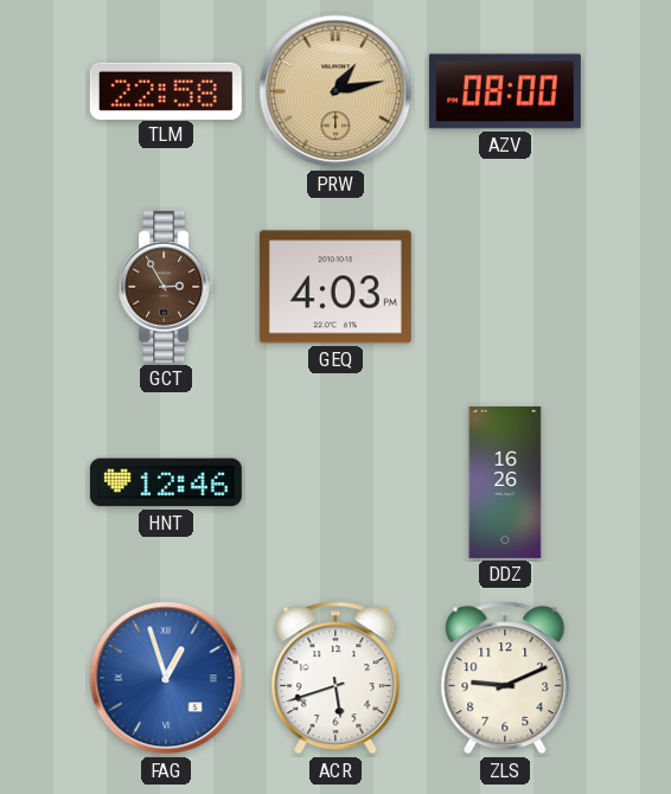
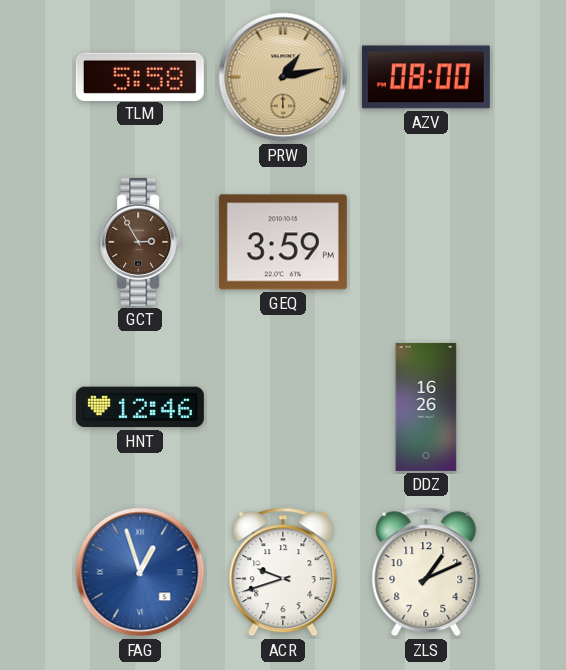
TLM: 22:58 -> 5:58
GEQ: 4:03 -> 3:59
ACR: 5:42 -> 9:42
ZLS: 9:11 -> 1:11
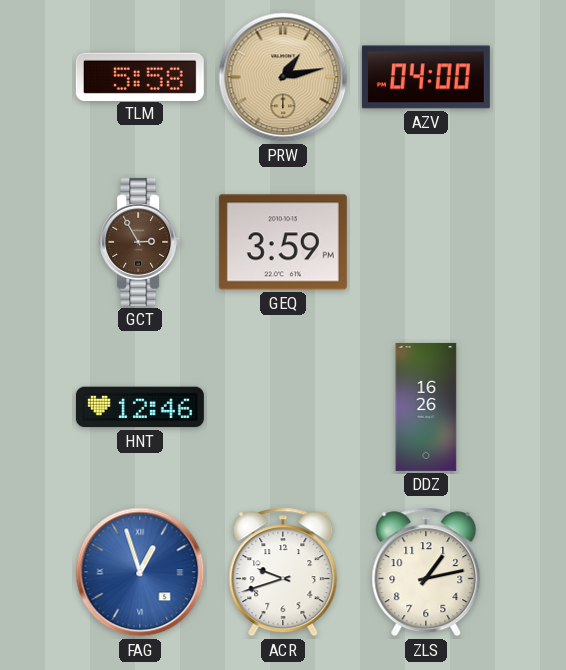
AZV: 08:00 -> 04:00
ZLS: 1:11 -> 1:13
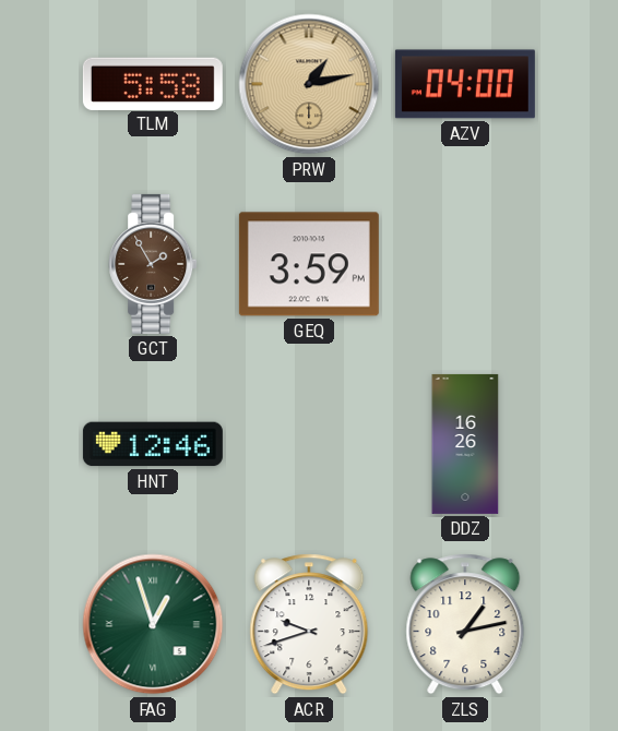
GCT: 2:55 -> 1:55
FAG dial: blue -> green
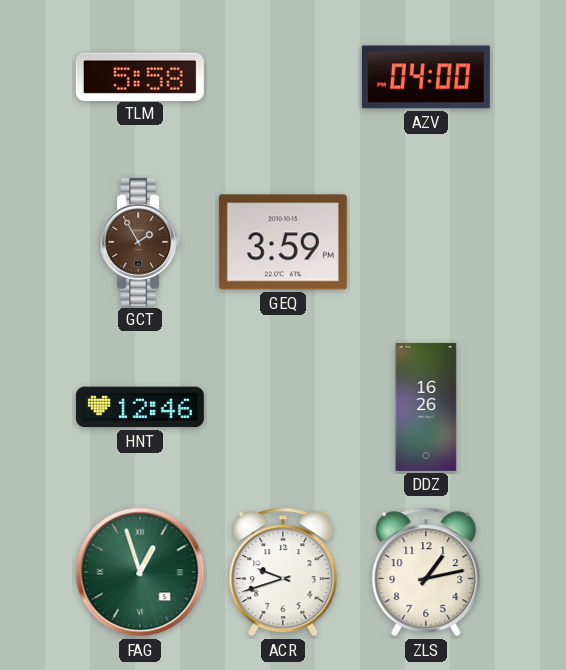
PRW: 1:13 -> none
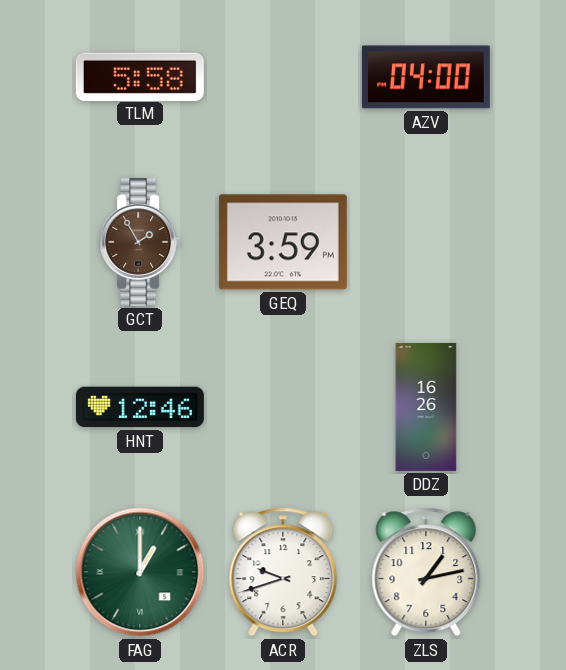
FAG: 12:57 -> 1:00
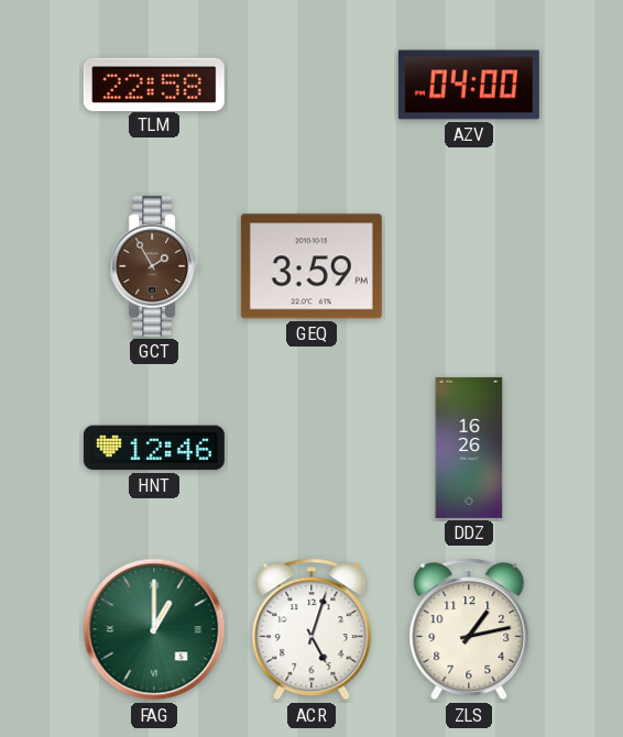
TLM: 5:58 -> 22:58
ACR: 9:42 -> 5:03
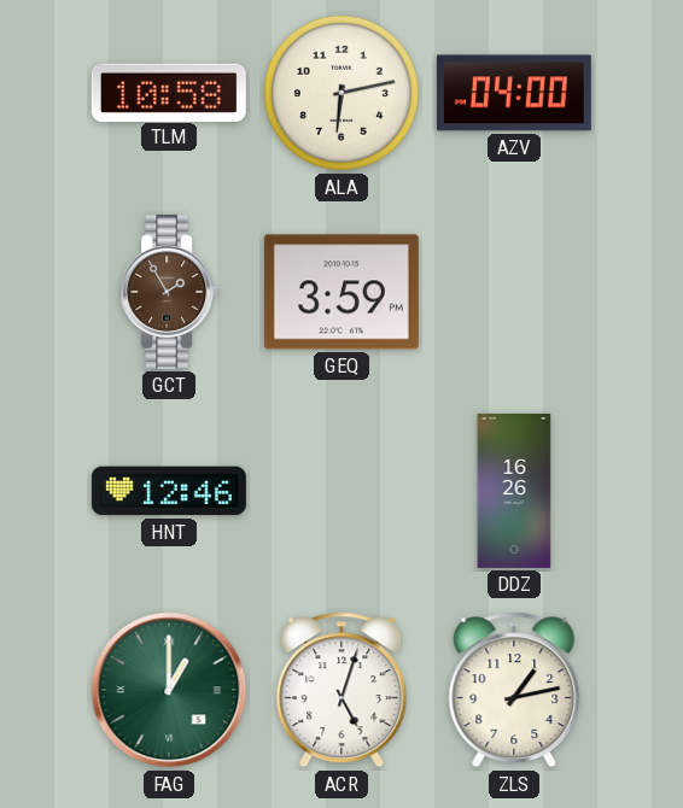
TLM: 22:58 -> 10:58
ALA: none -> 6:13
